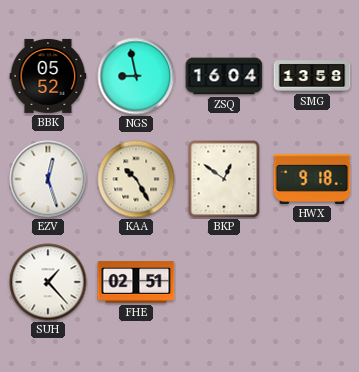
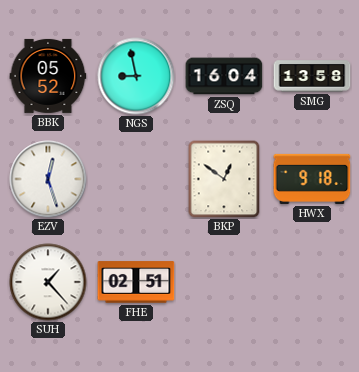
KAA: 10:25 -> none
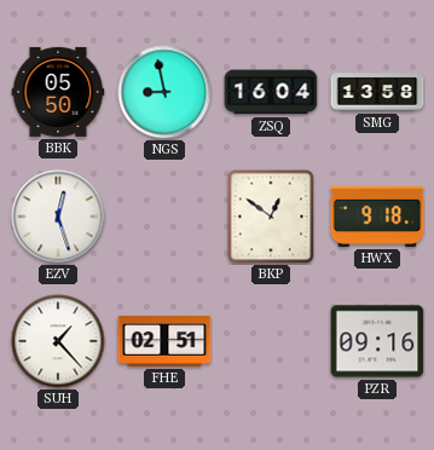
BBK: 05:52 -> 05:50
PZR: none -> 09:16
